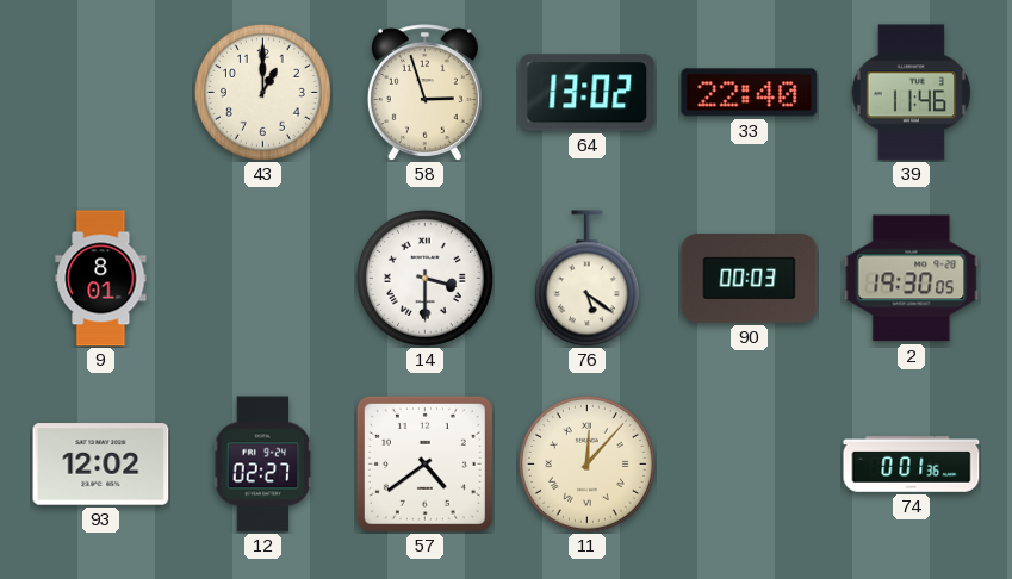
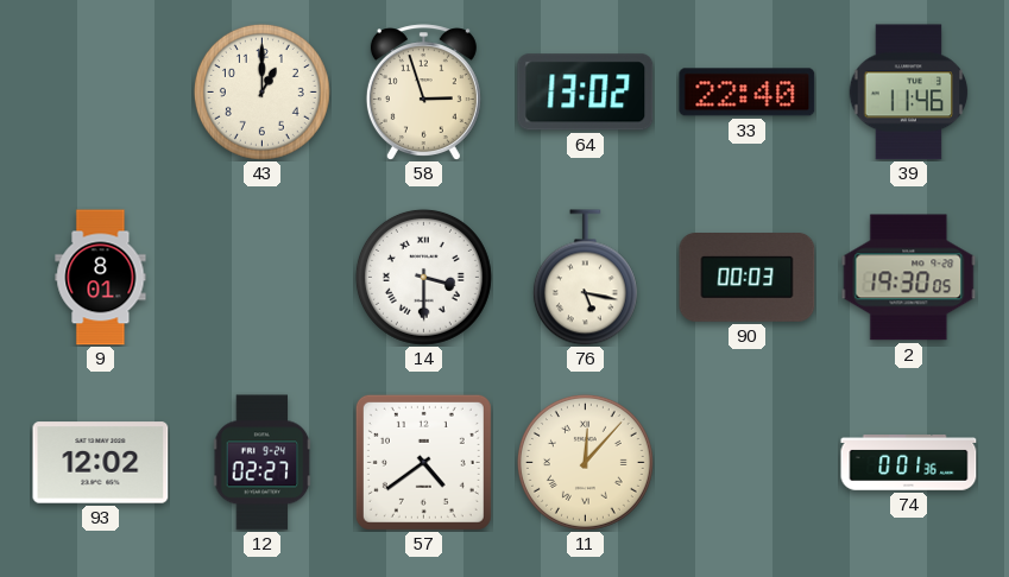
76: 5:21 -> 5:17
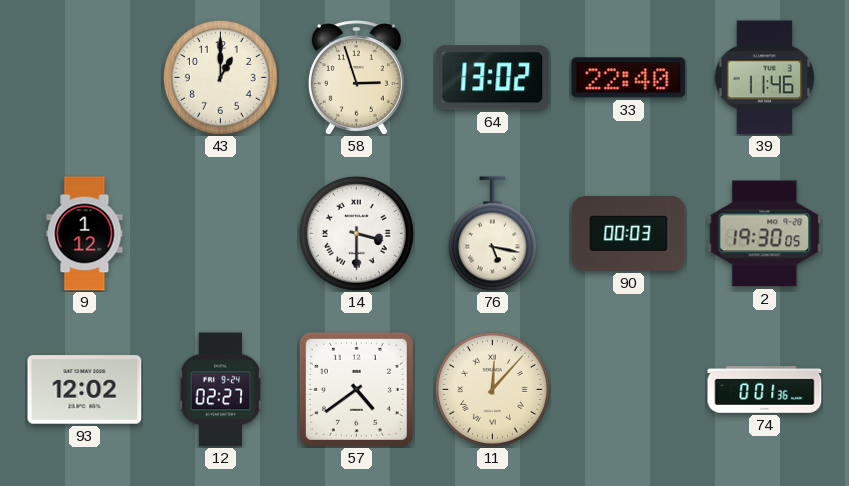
9: 8:01 -> 1:12
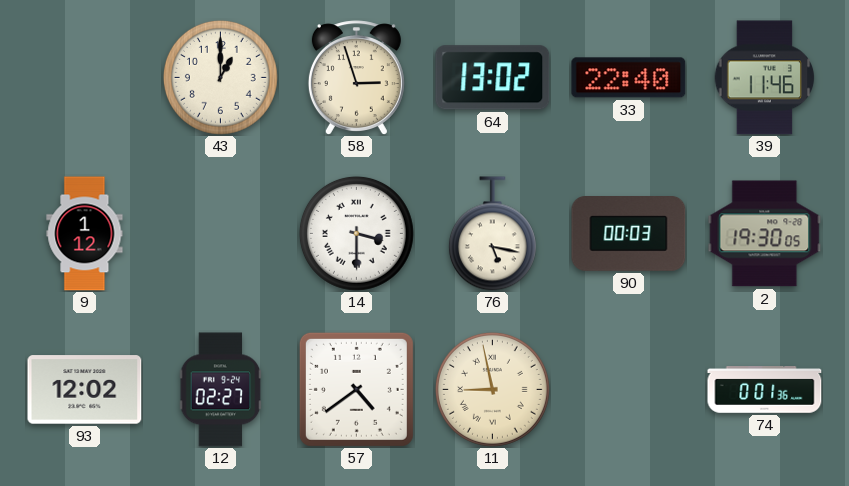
11: 12:07 -> 8:58
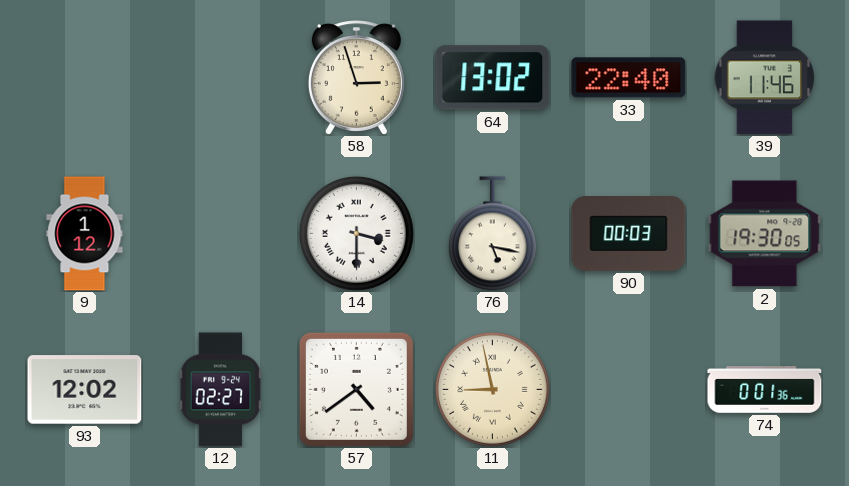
43: 1:00 -> none
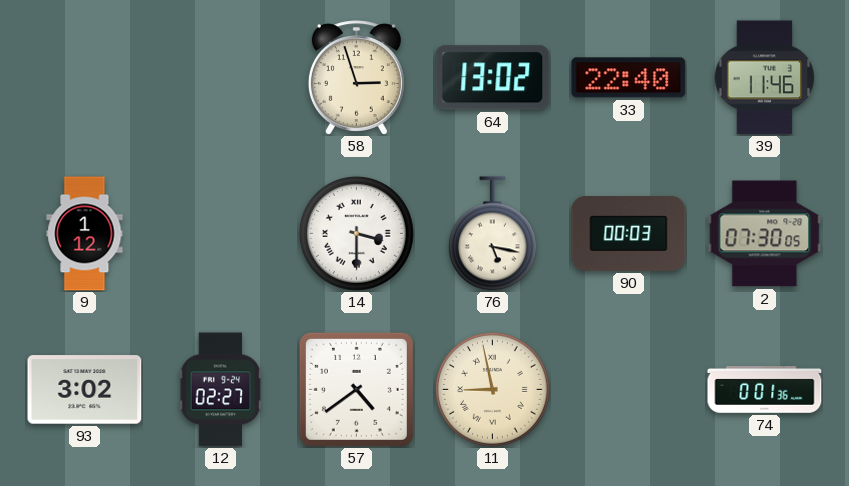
2: 19:30 -> 07:30
93: 12:02 -> 3:02
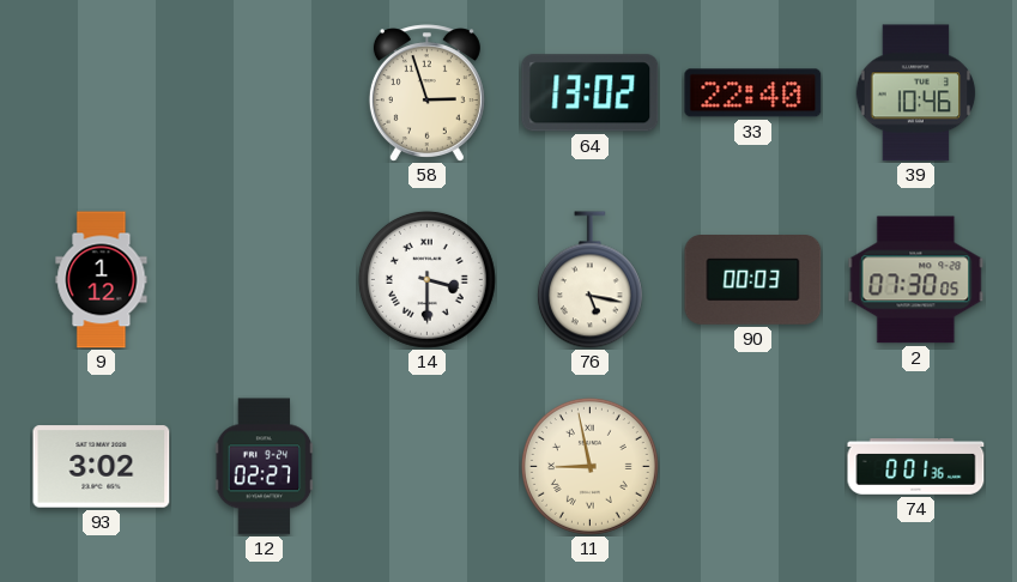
39: 11:46 -> 10:46
57: 4:39 -> none
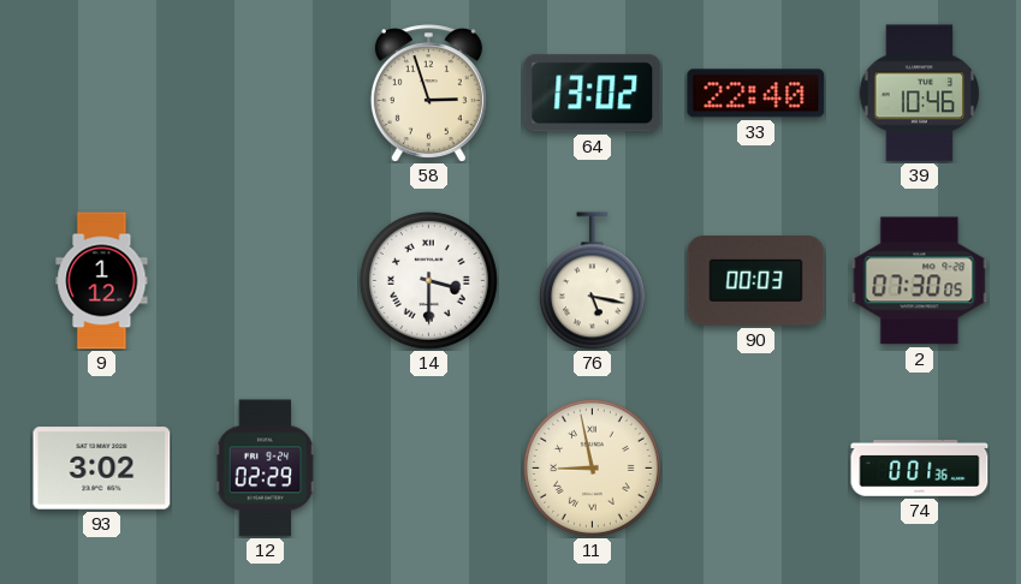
12: 02:27 -> 02:29
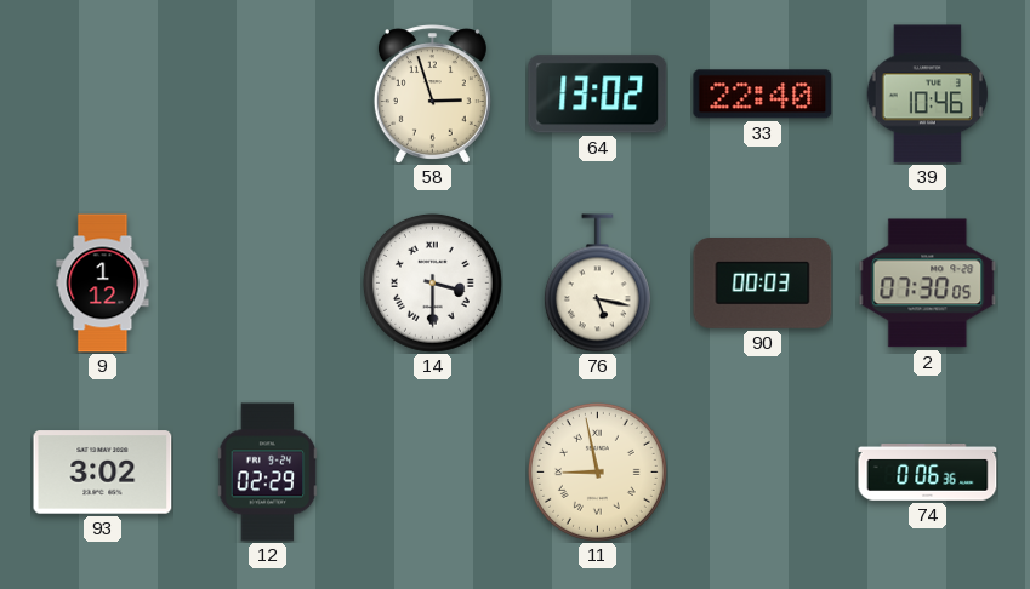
74: 0:01 -> 0:06
